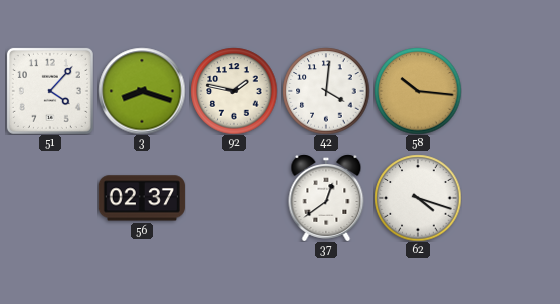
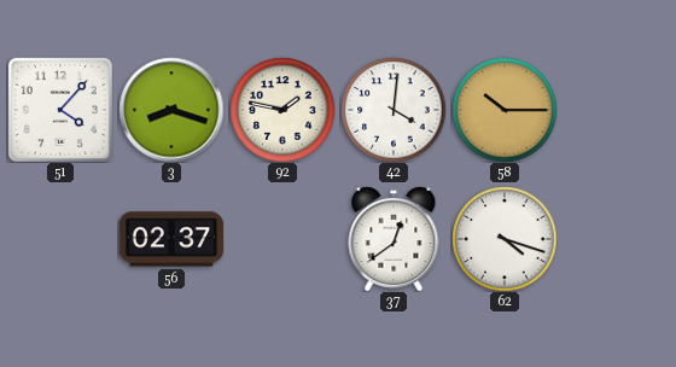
58: 10:16 -> 10:15
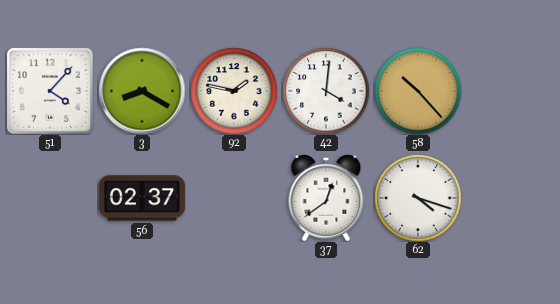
3: 8:18 -> 8:20
58: 10:15 -> 10:23
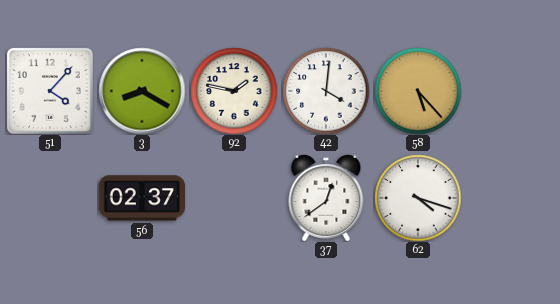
58: 10:23 -> 5:23
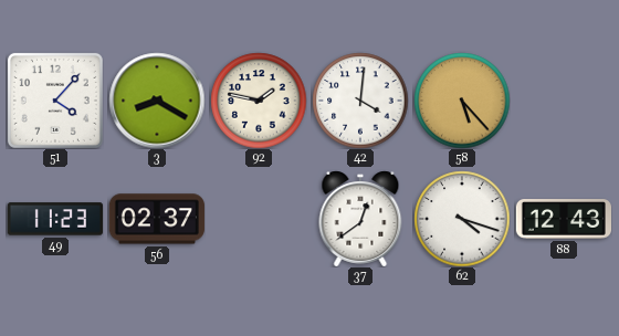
49: none -> 11:23
88: none -> 12:43
